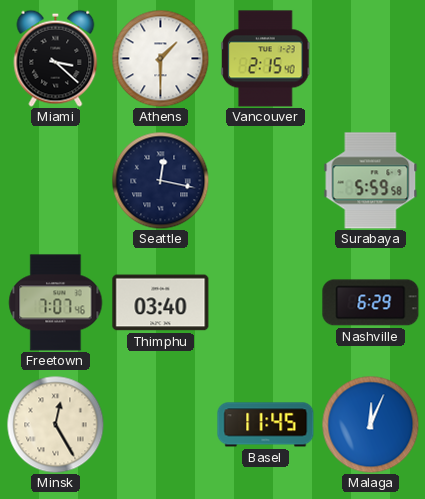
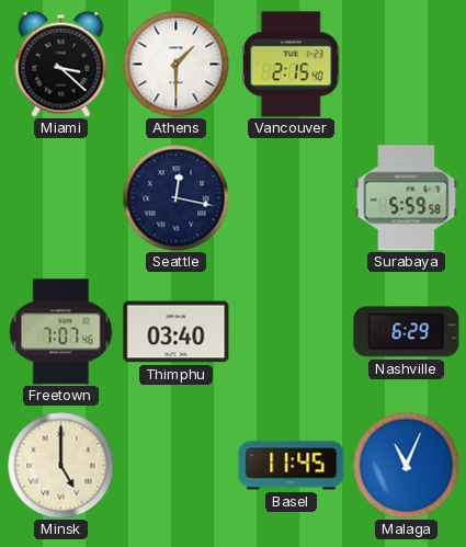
Minsk: 12:25 -> 5:00
Malaga: 12:04 -> 11:04
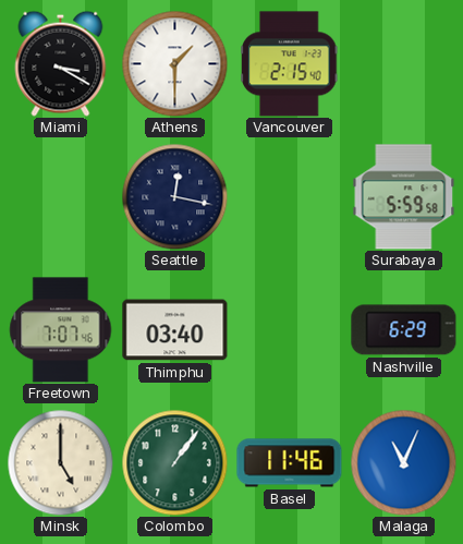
Miami: 3:22 -> 3:20
Colombo: none -> 1:06
Basel: 11:45 -> 11:46
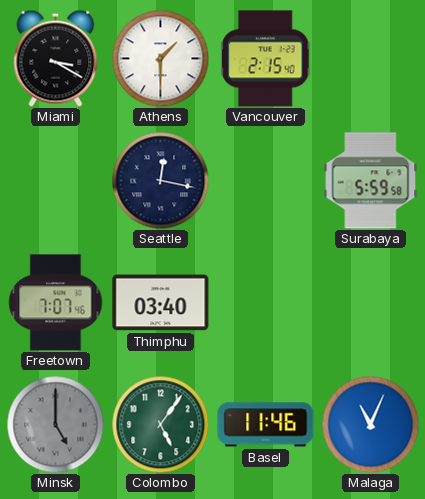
Nashville: 6:29 -> none
Minsk dial: cream -> grey
Colombo: 1:06 -> 5:06
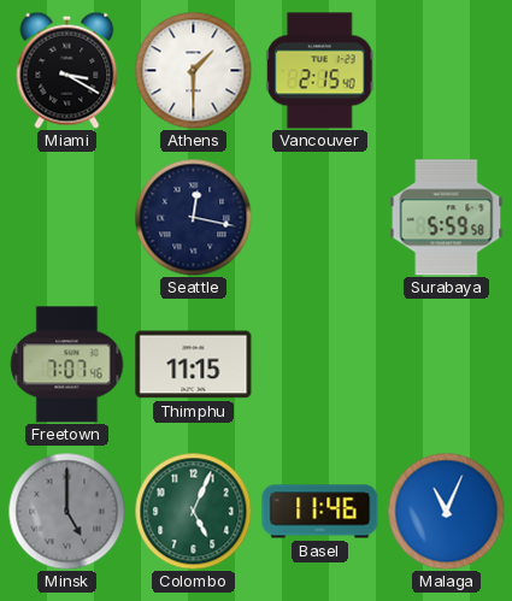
Thimphu: 03:40 -> 11:15
Colombo: 5:06 -> 5:04
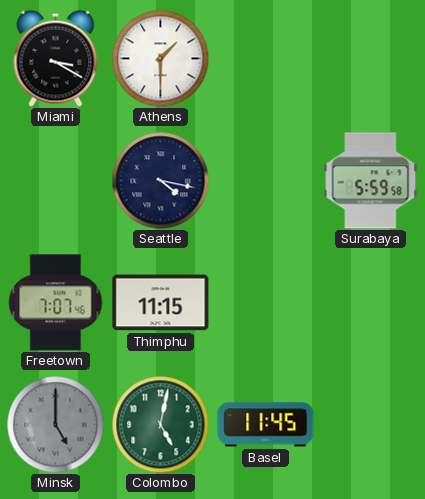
Vancouver: 2:15 -> none
Seattle: 12:17 -> 4:17
Colombo: 5:04 -> 5:02
Basel: 11:46 -> 11:45
Malaga: 11:04 -> none
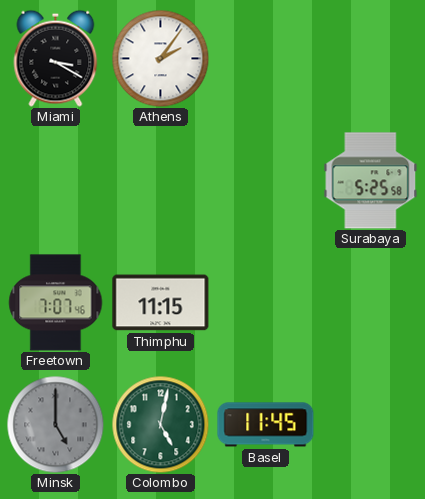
Athens: 1:30 -> 2:06
Seattle: 4:17 -> none
Surabaya: 5:59 -> 5:25
